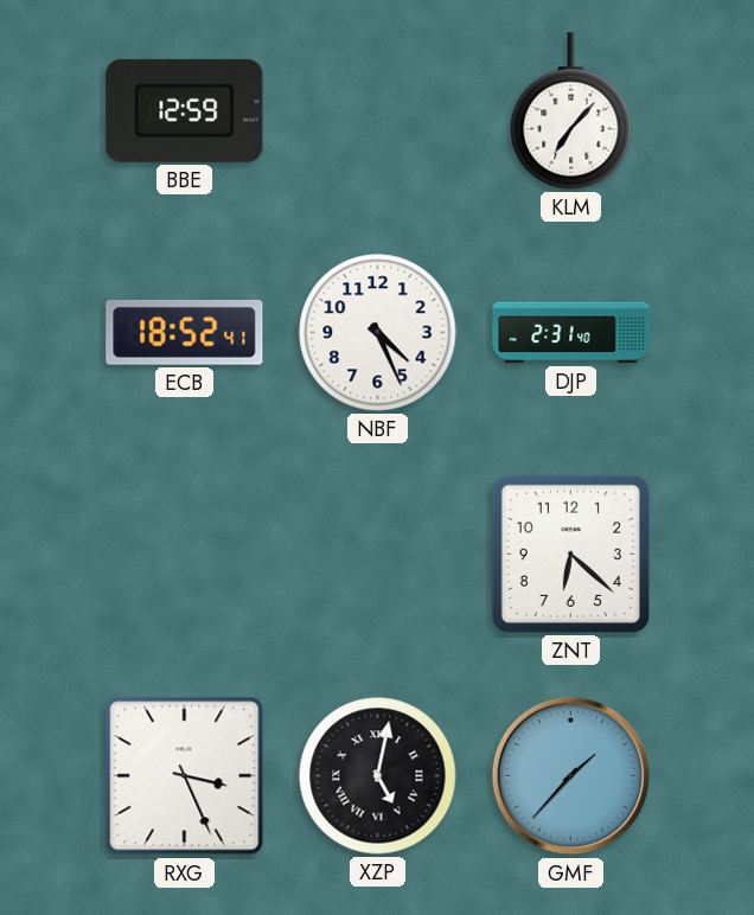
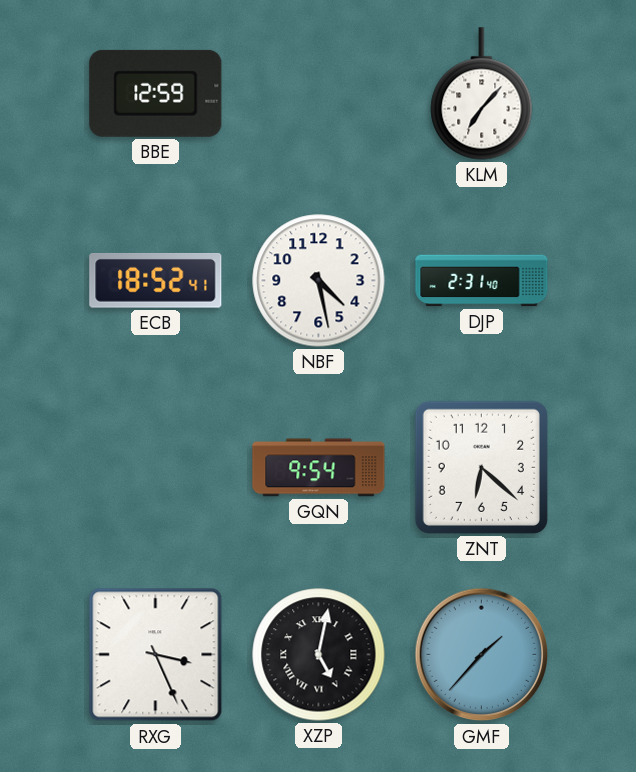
NBF: 4:26 -> 4:28
GQN: none -> 9:54
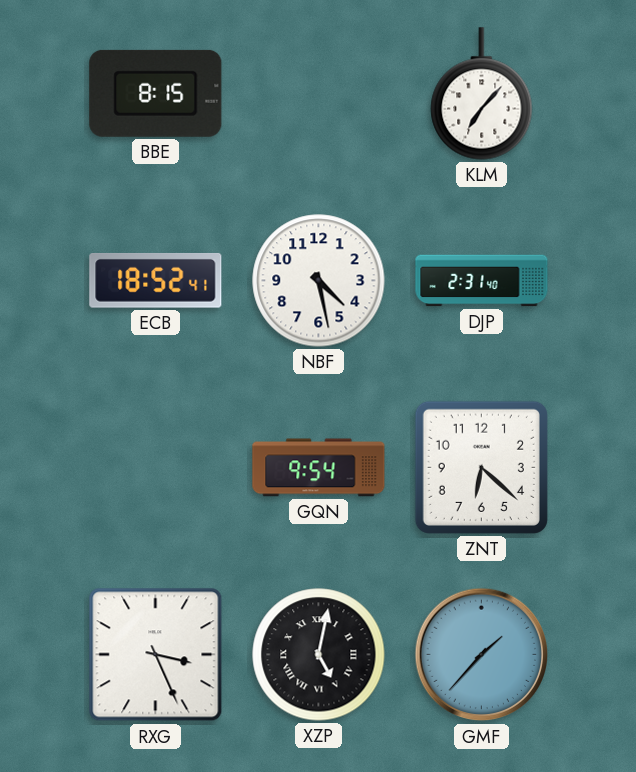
BBE: 12:59 -> 8:15
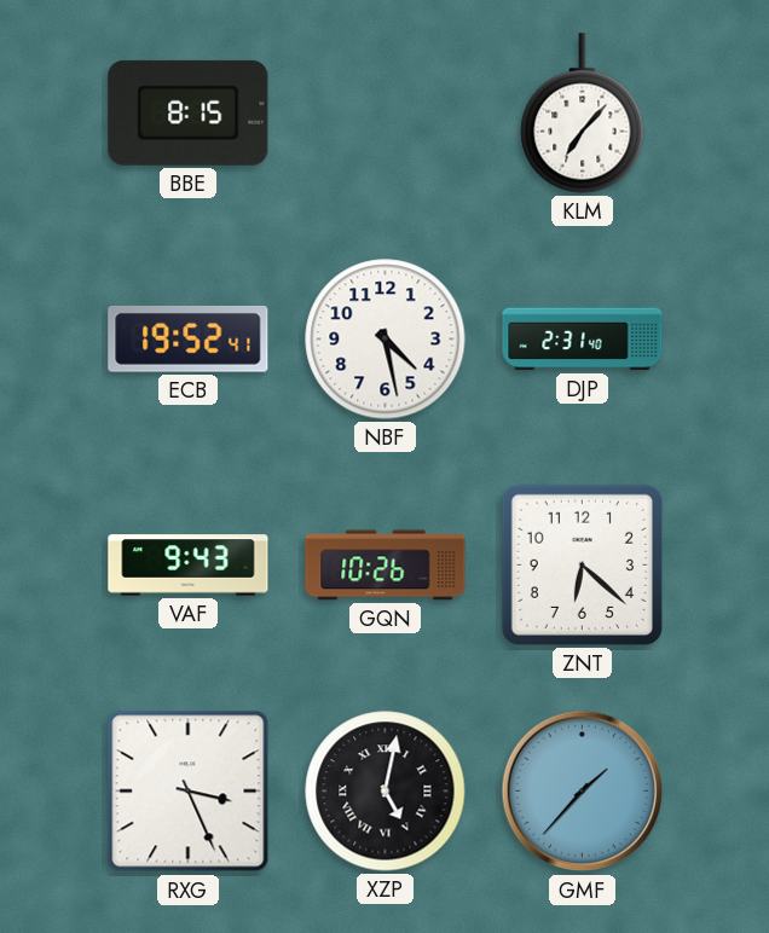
ECB: 18:52 -> 19:52
VAF: none -> 9:43
GQN: 9:54 -> 10:26
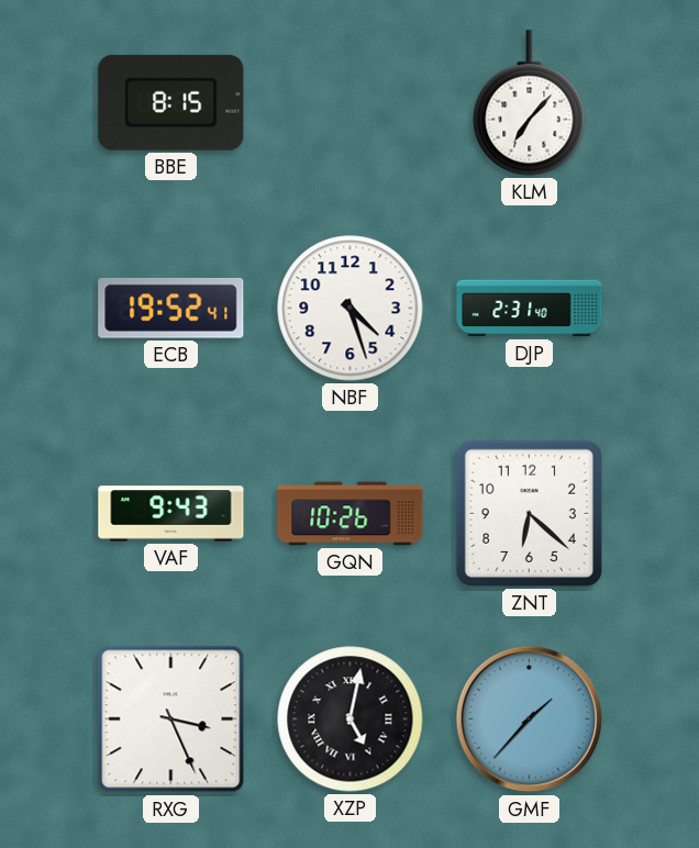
NBF: 4:28 -> 4:27
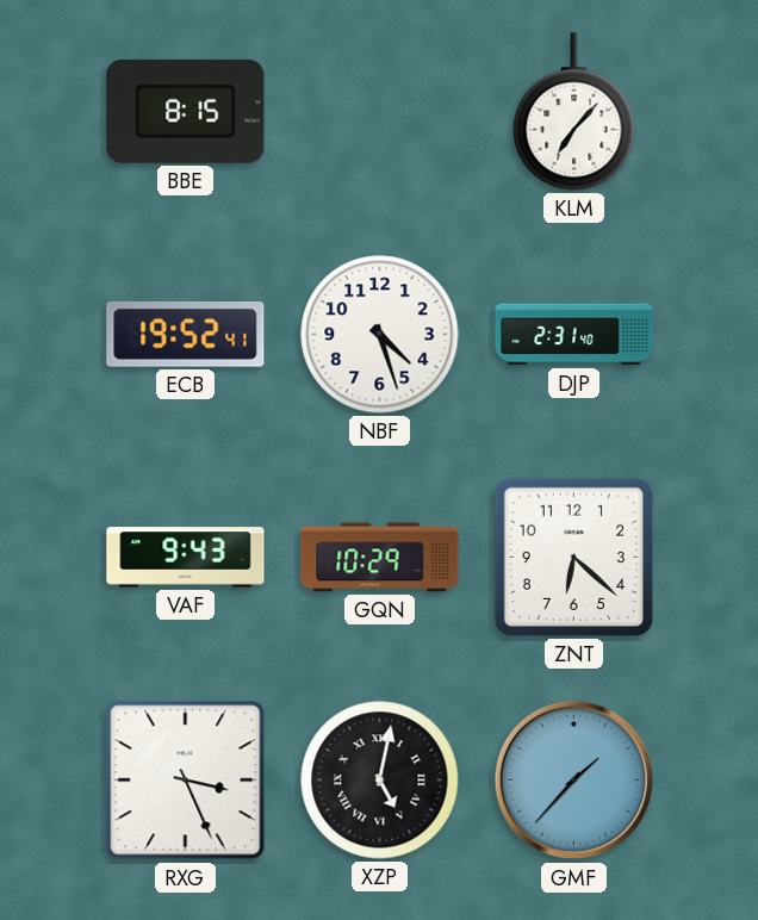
GQN: 10:26 -> 10:29
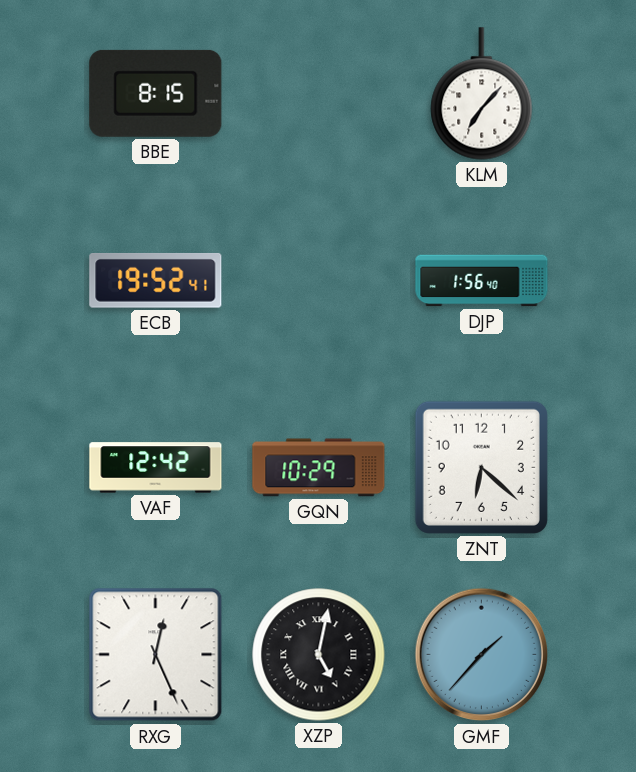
NBF: 4:27 -> none
DJP: 2:31 -> 1:56
VAF: 9:43 -> 12:42
RXG: 3:26 -> 12:26
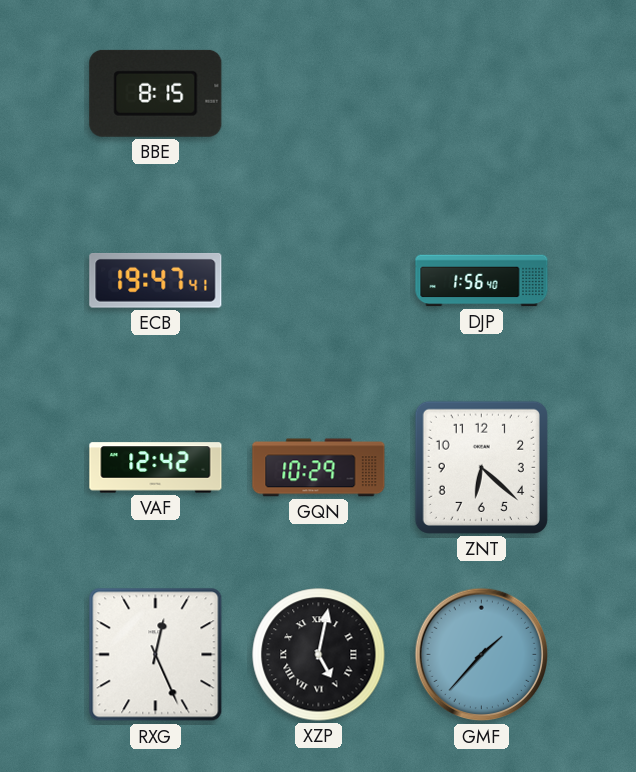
KLM: 7:07 -> none
ECB: 19:52 -> 19:47
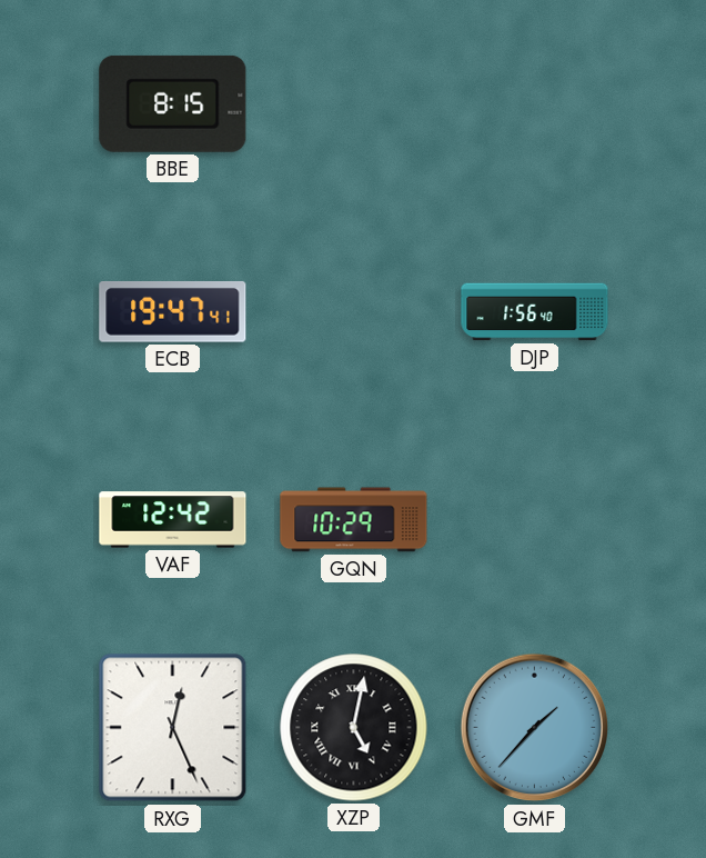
ZNT: 6:22 -> none
